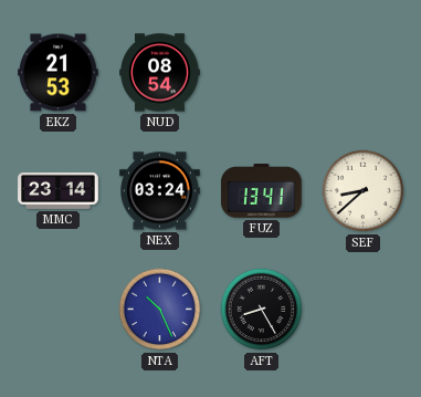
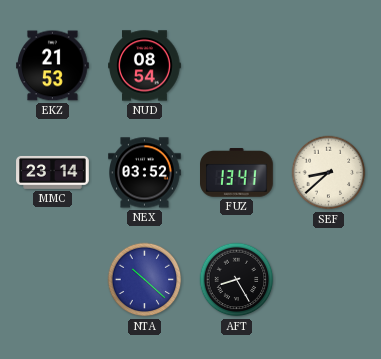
NEX: 03:24 -> 03:52
NTA: 10:26 -> 10:22
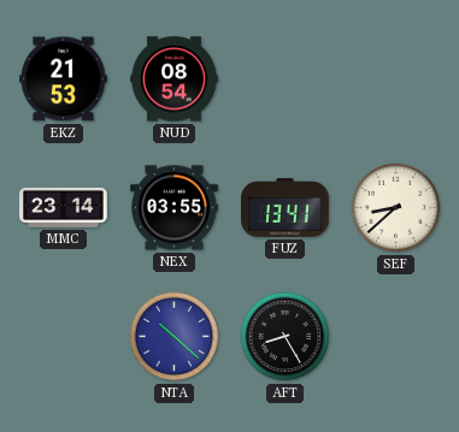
NEX: 03:52 -> 03:55
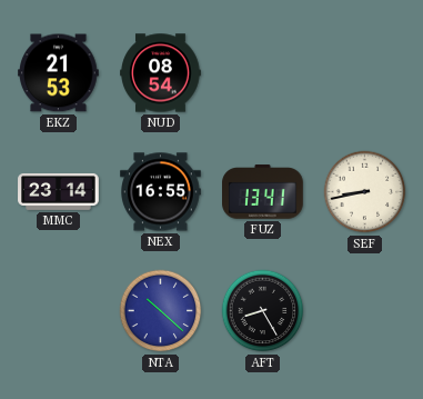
NEX: 03:55 -> 16:55
SEF: 8:38 -> 8:43
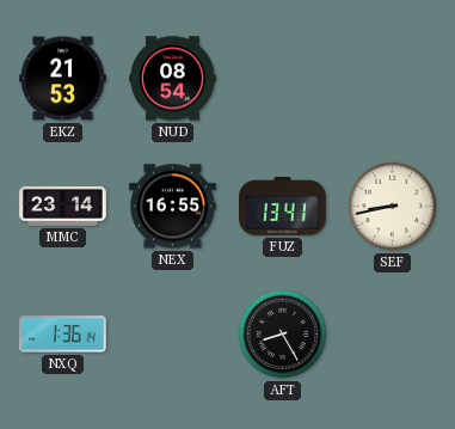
NXQ: none -> 1:36
NTA: 10:22 -> none
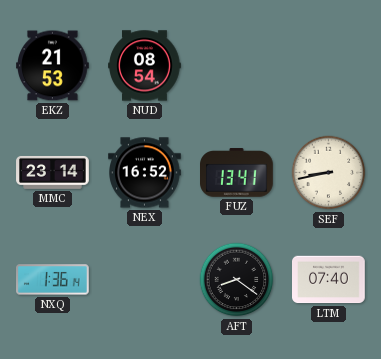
NEX: 16:55 -> 16:52
AFT: 8:25 -> 8:21
LTM: none -> 07:40
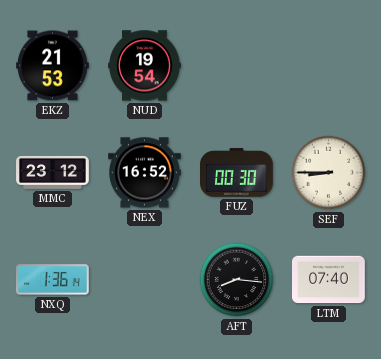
NUD: 08:54 -> 19:54
MMC: 23:14 -> 23:12
FUZ: 13:41 -> 00:30
SEF: 8:43 -> 8:45
AFT: 8:21 -> 8:16
